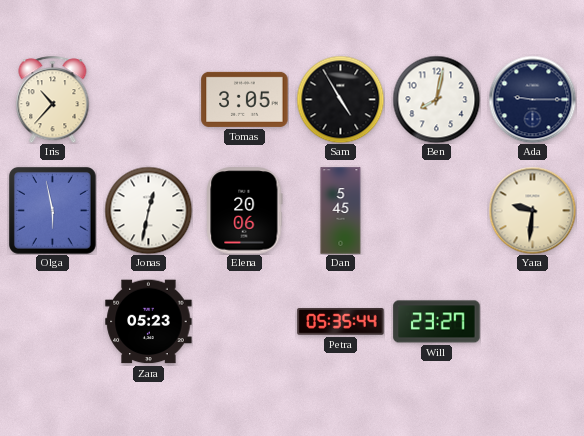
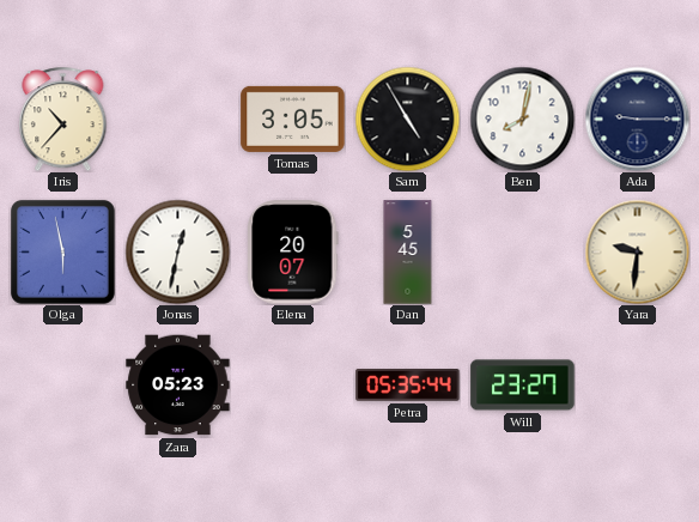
Elena: 20:06 -> 20:07
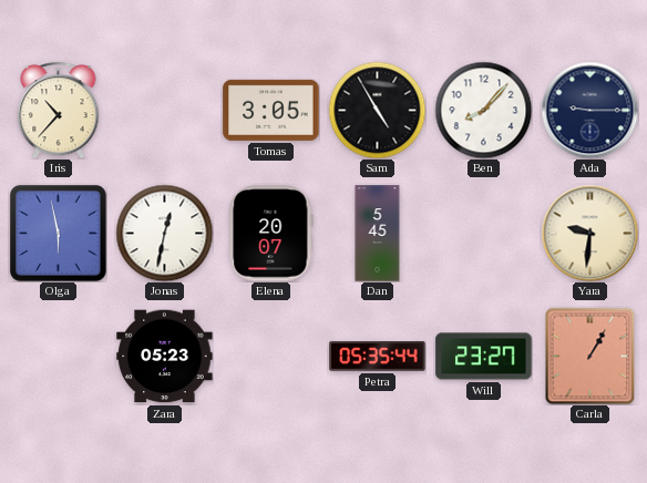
Ben: 8:02 -> 8:07
Carla: none -> 1:05
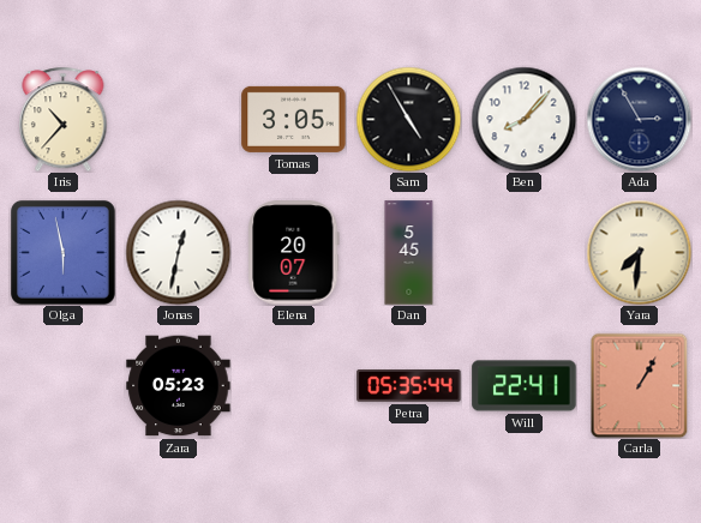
Ada: 9:15 -> 2:55
Yara: 9:31 -> 7:31
Will: 23:27 -> 22:41
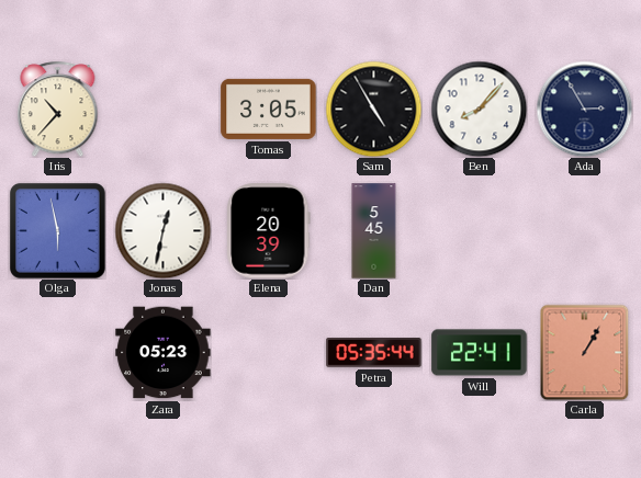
Elena: 20:07 -> 20:39
Yara: 7:31 -> none
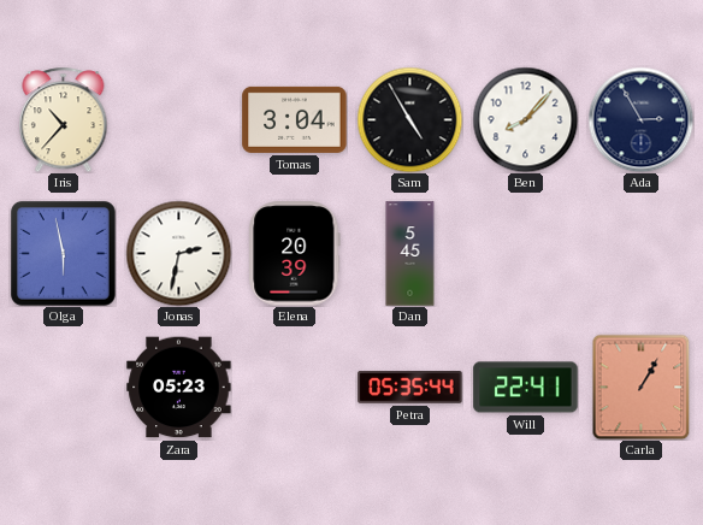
Tomas: 3:05 -> 3:04
Jonas: 12:32 -> 2:32
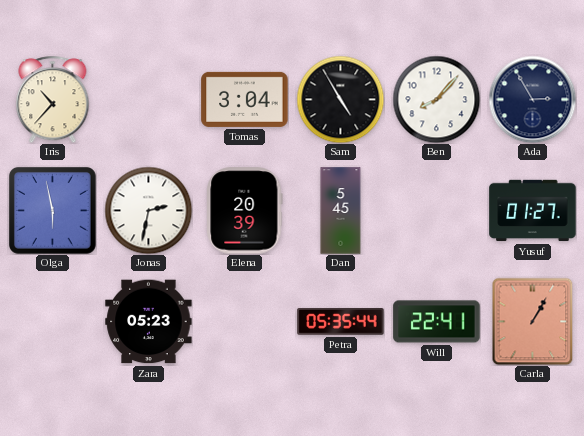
Yusuf: none -> 01:27
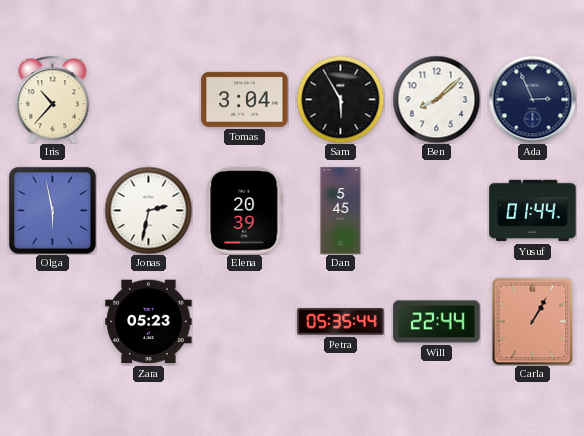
Sam: 4:55 -> 5:55
Ben: 8:07 -> 8:08
Ada: 2:55 -> 2:56
Yusuf: 01:27 -> 01:44
Will: 22:41 -> 22:44
